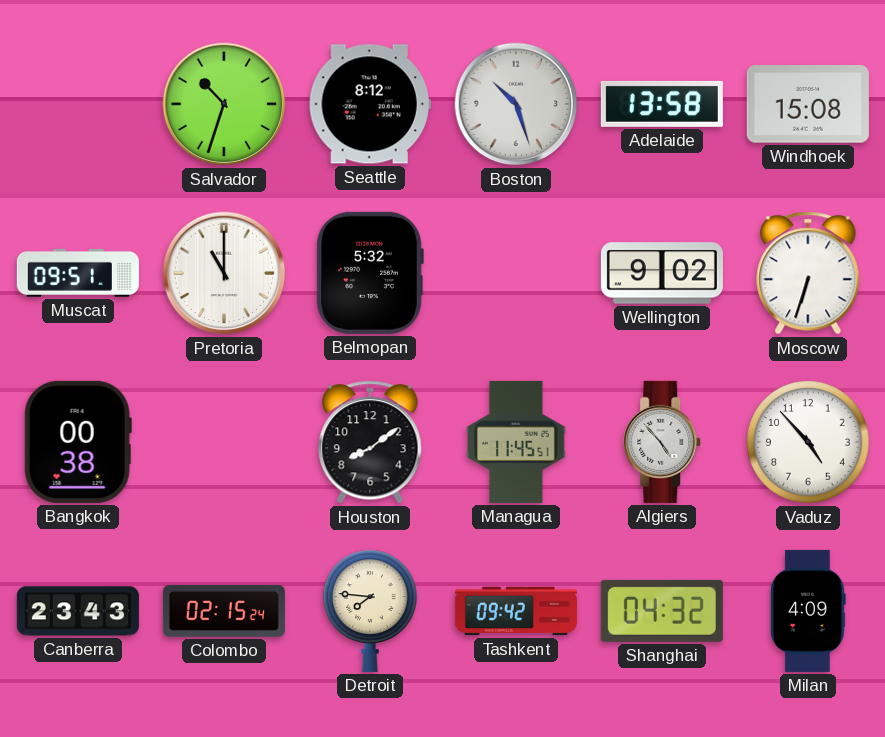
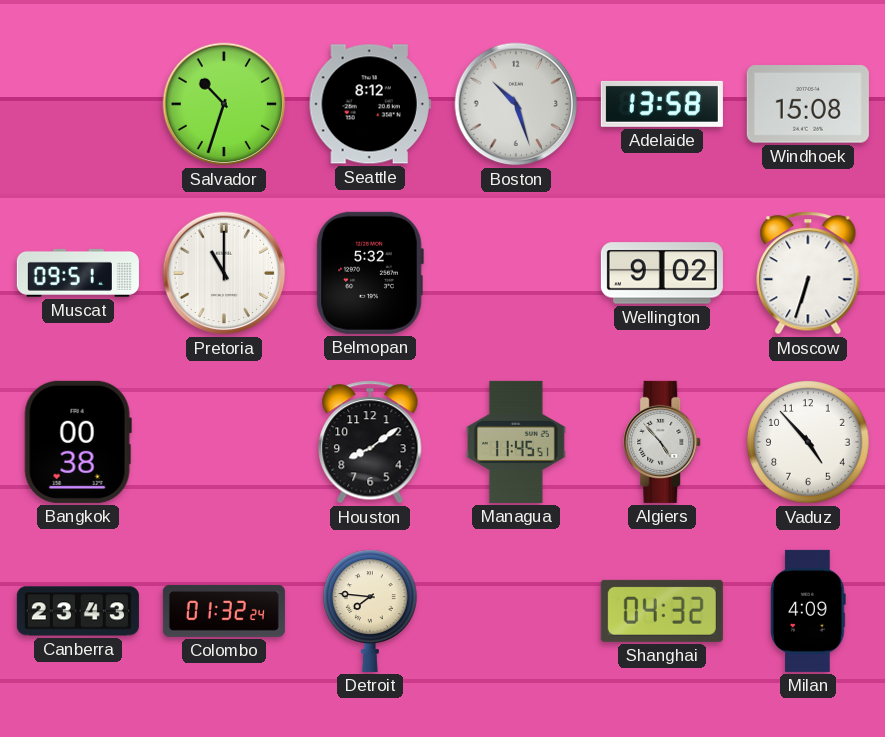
Colombo: 02:15 -> 01:32
Tashkent: 09:42 -> none
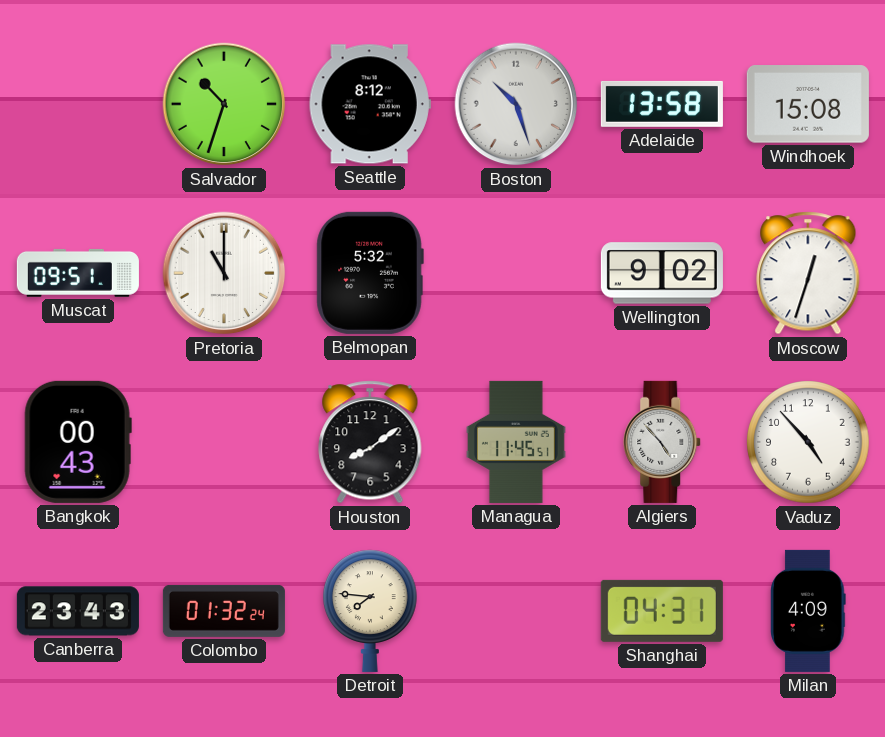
Moscow: 6:33 -> 12:33
Bangkok: 00:38 -> 00:43
Shanghai: 04:32 -> 04:31
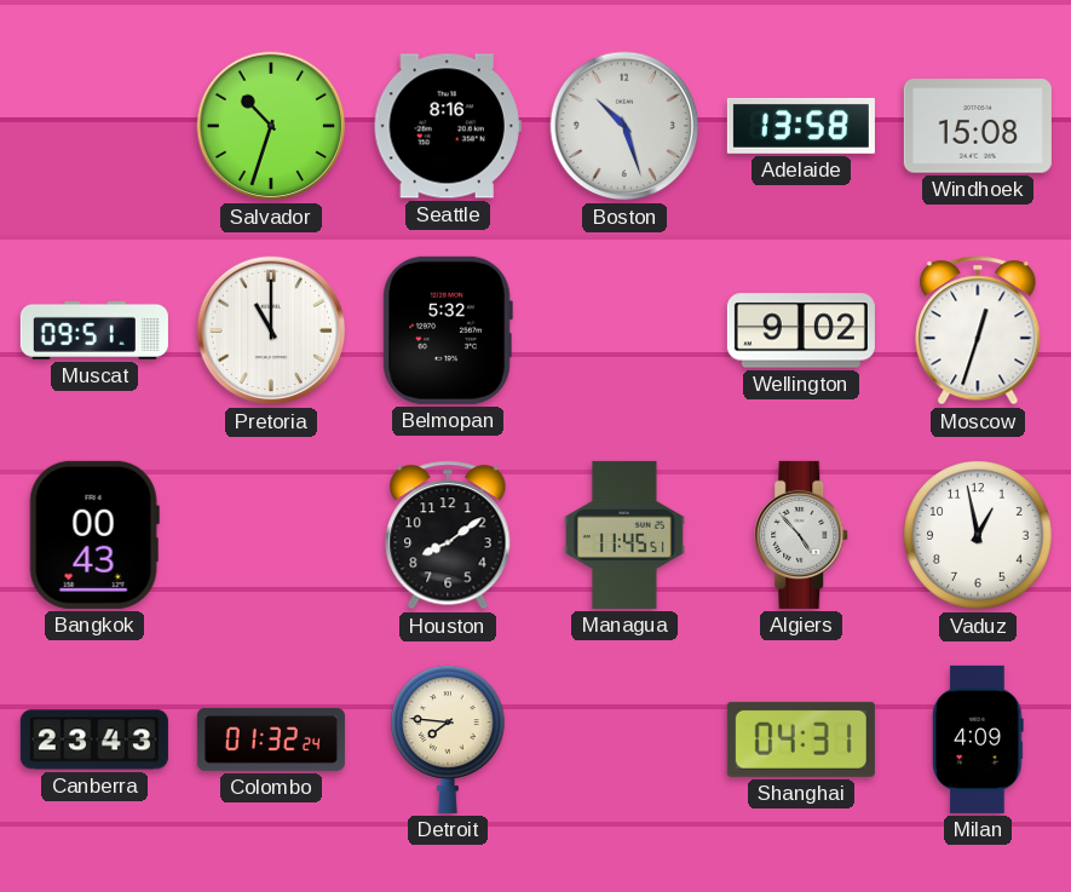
Seattle: 8:12 -> 8:16
Vaduz: 4:53 -> 12:58
